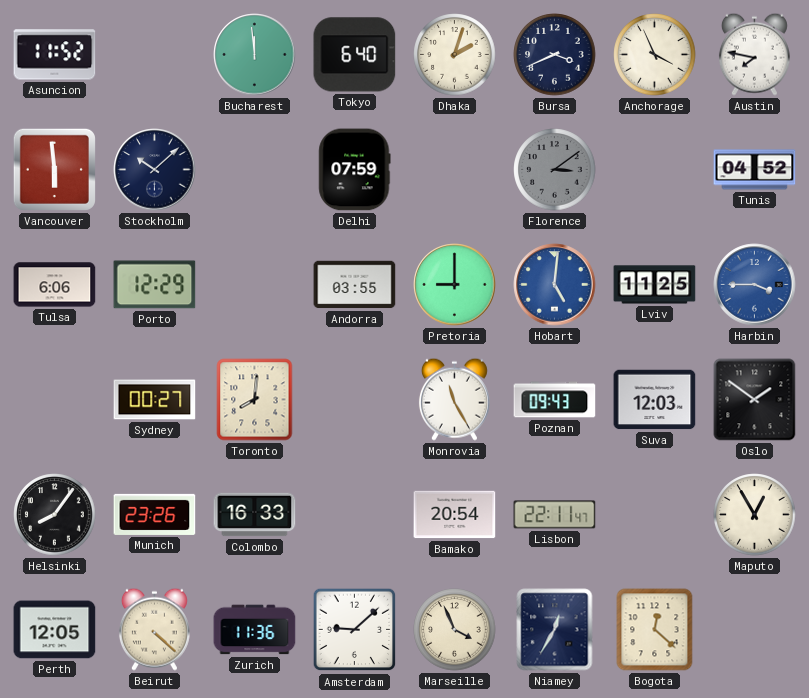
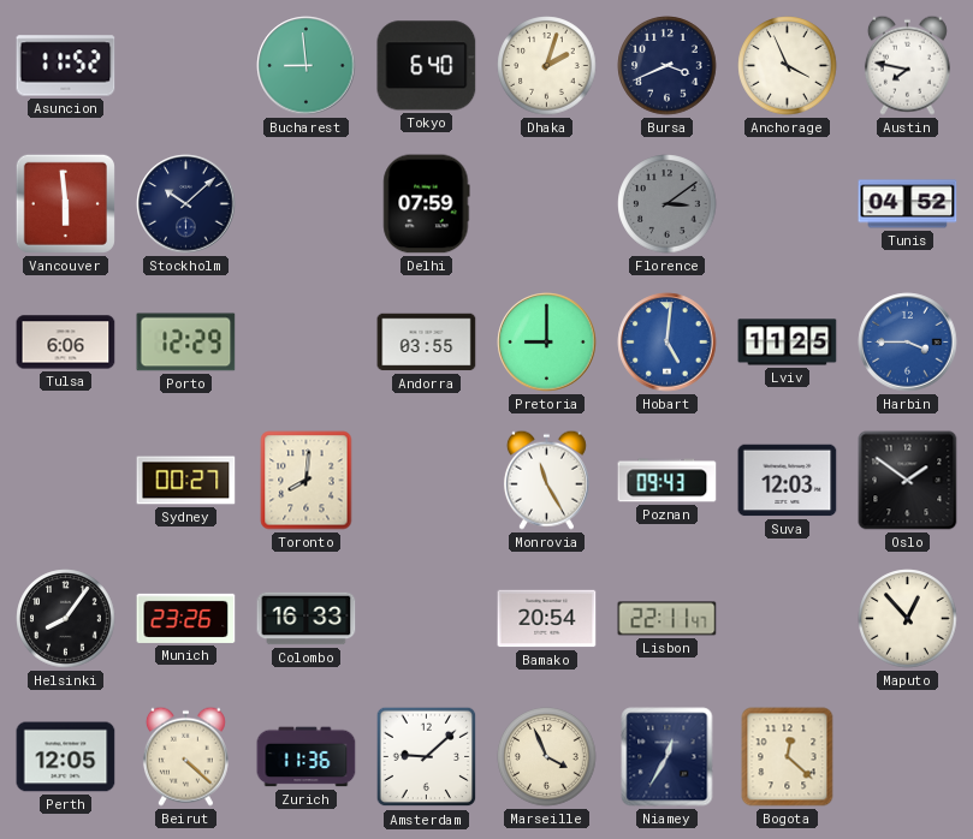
Bucharest: 11:59 -> 8:59
Maputo: 12:55 -> 12:53
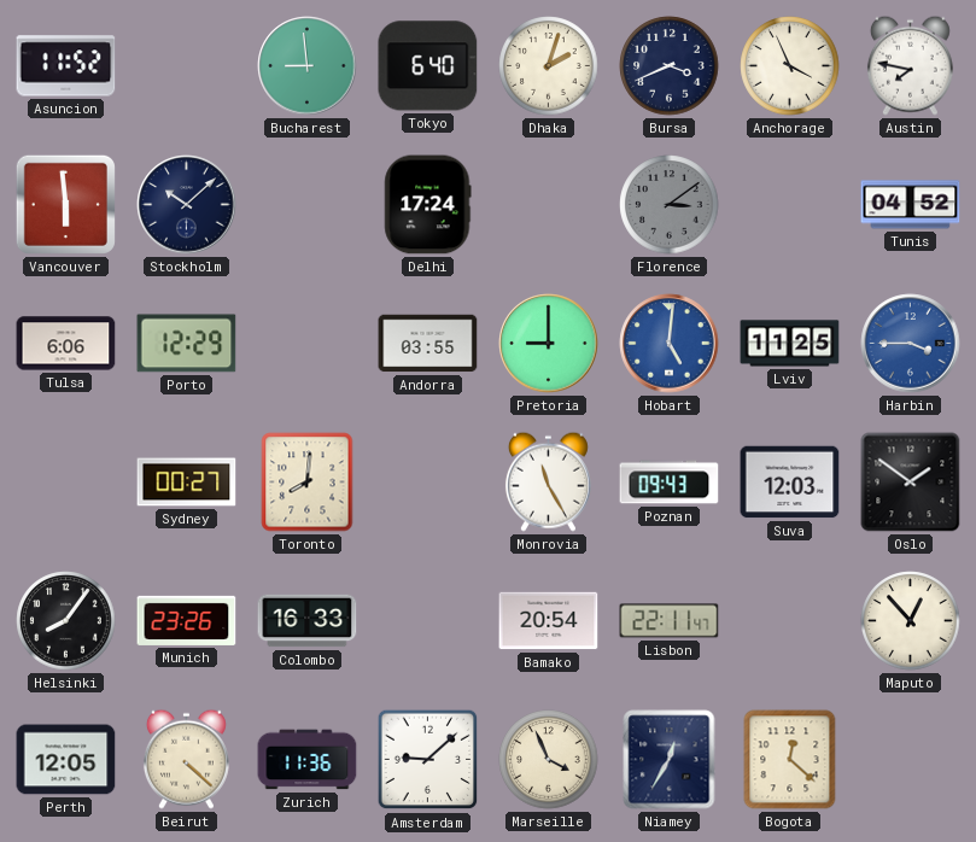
Delhi: 07:59 -> 17:24
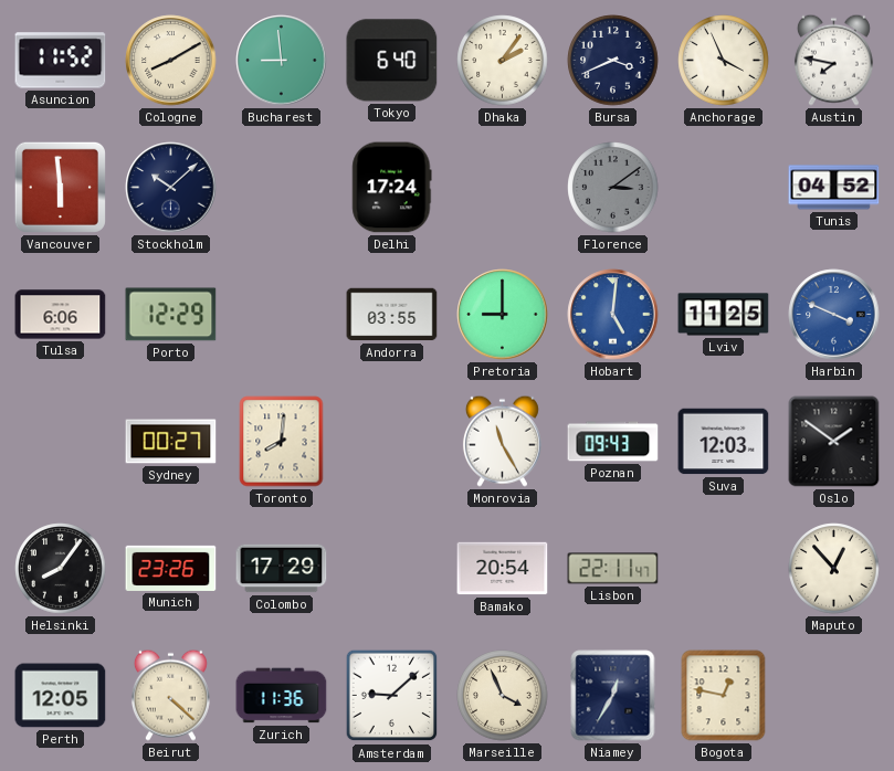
Cologne: none -> 8:10
Dhaka: 2:03 -> 2:06
Harbin: 3:45 -> 3:49
Colombo: 16:33 -> 17:29
Bogota: 12:22 -> 12:47
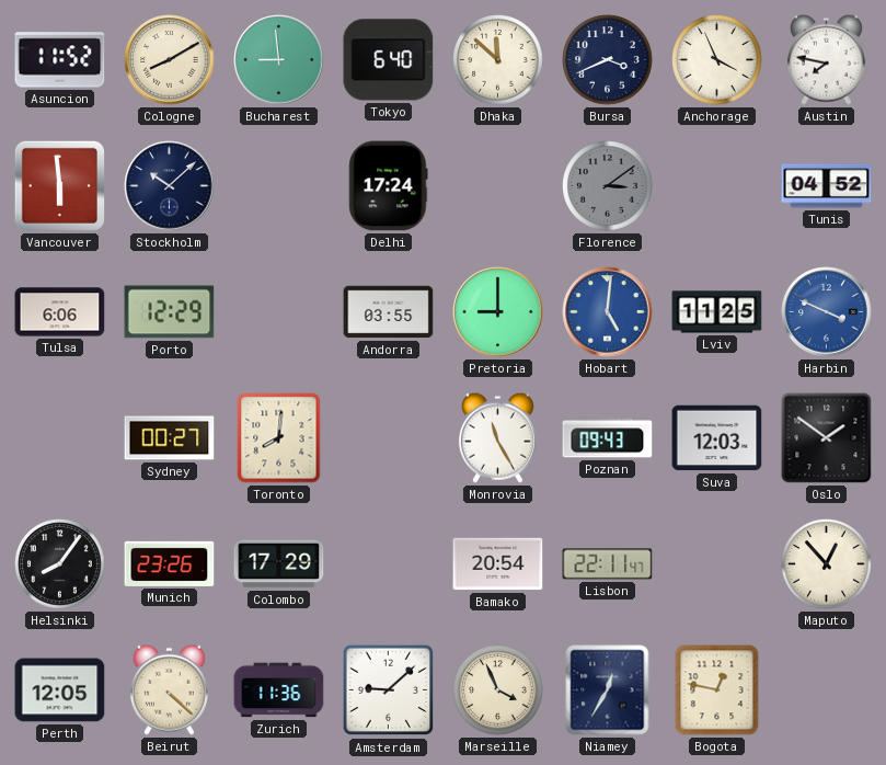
Dhaka: 2:06 -> 11:52
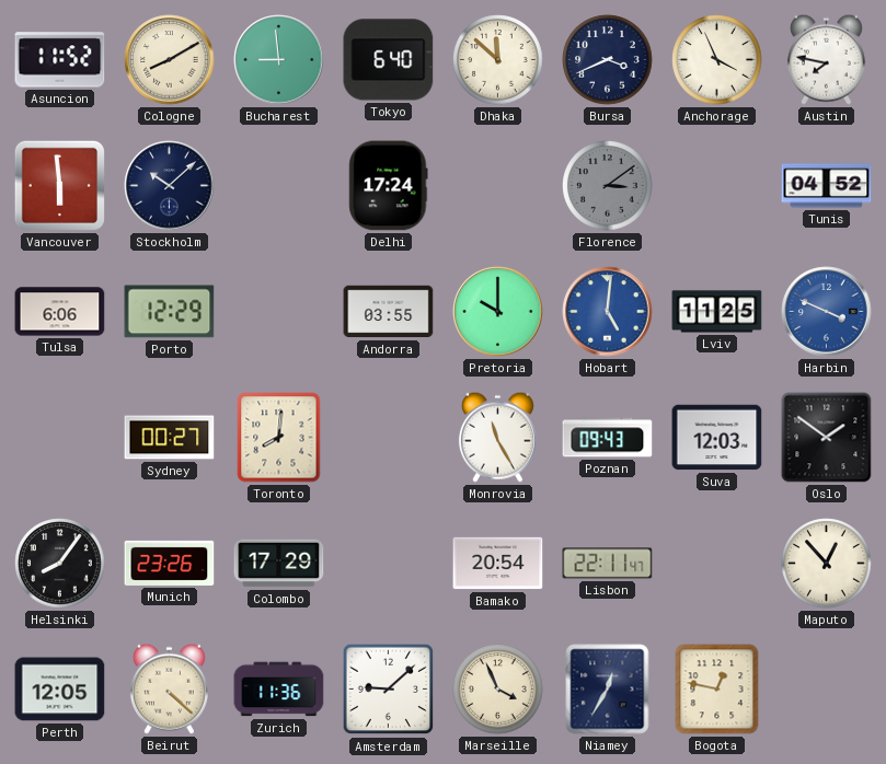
Pretoria: 9:00 -> 10:00
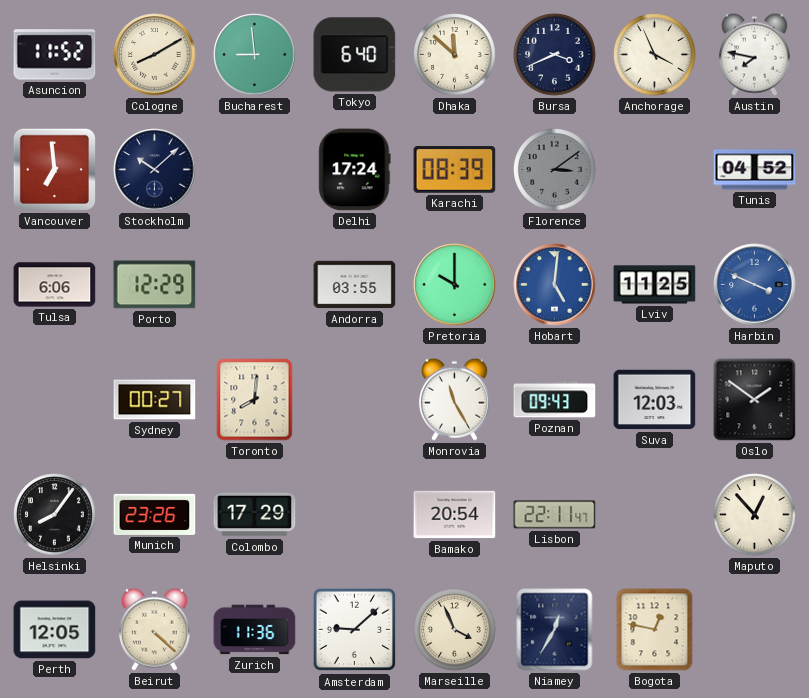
Vancouver: 5:59 -> 6:59
Karachi: none -> 08:39
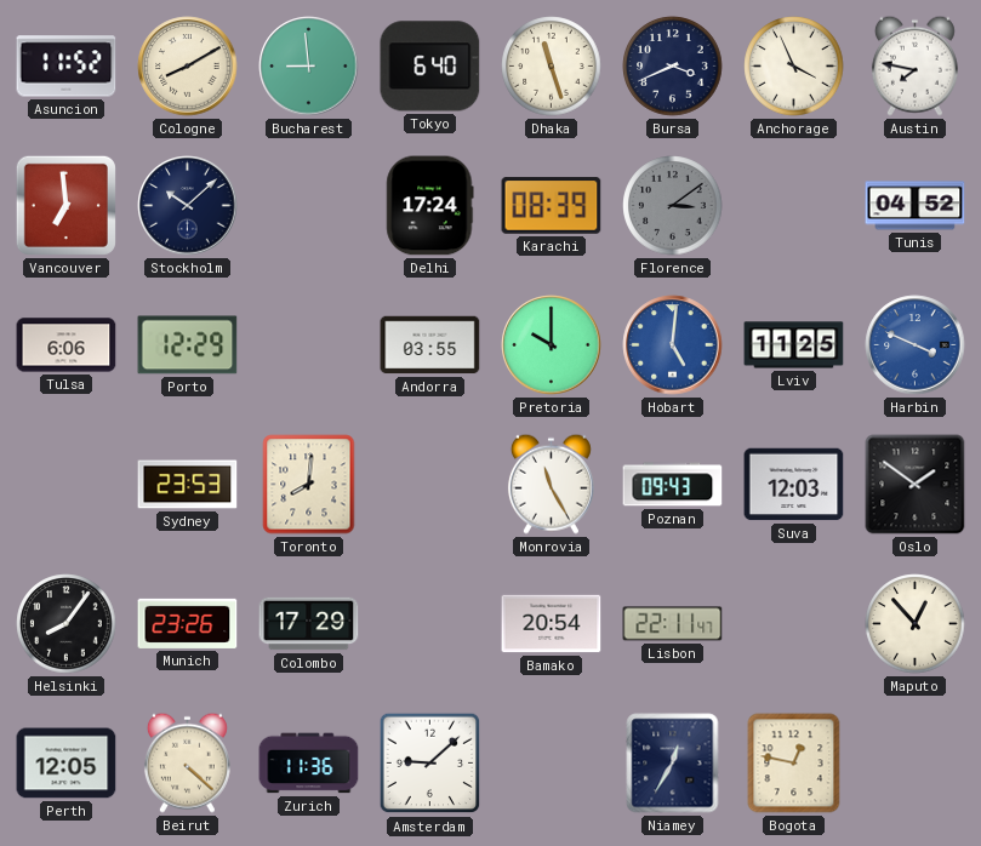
Dhaka: 11:52 -> 11:27
Sydney: 00:27 -> 23:53
Marseille: 3:56 -> none
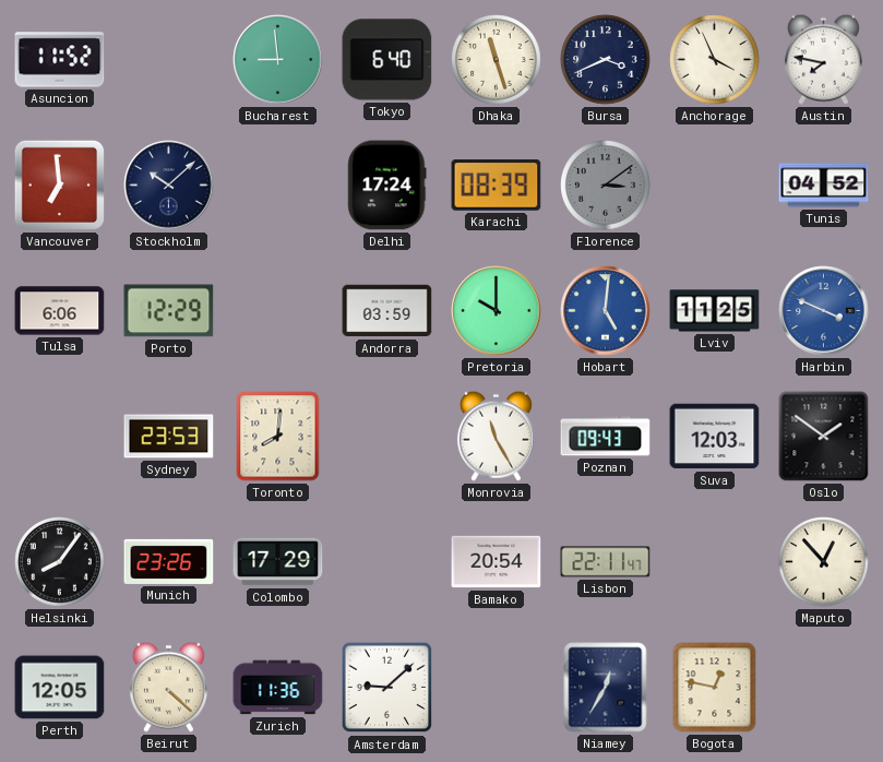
Cologne: 8:10 -> none
Andorra: 03:55 -> 03:59
